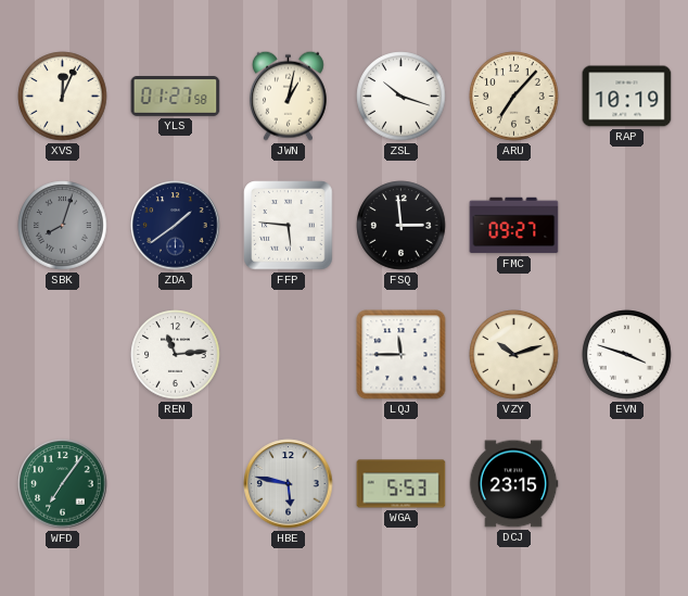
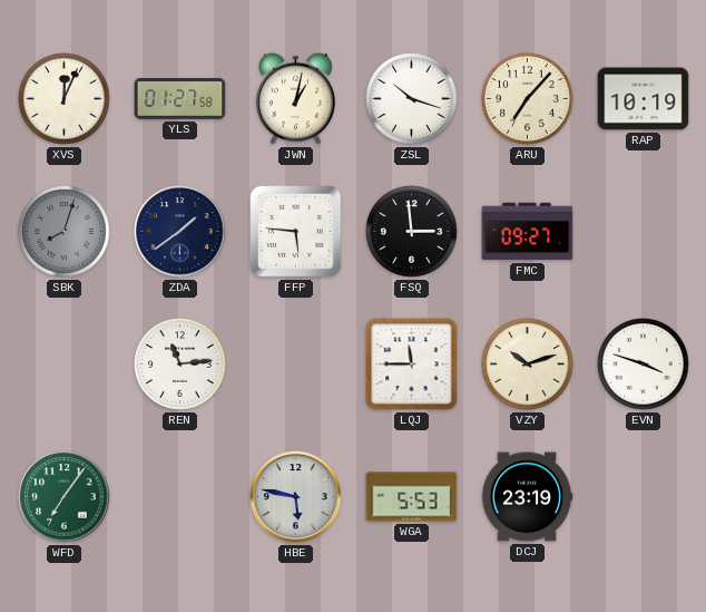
DCJ: 23:15 -> 23:19
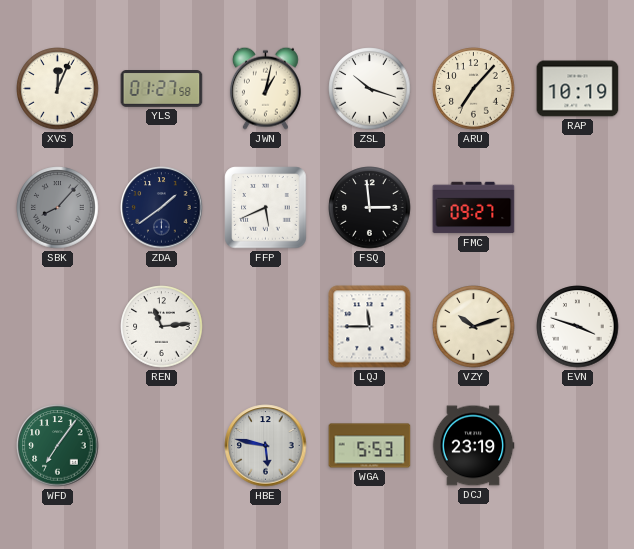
SBK: 8:03 -> 8:07
FFP: 5:46 -> 5:41
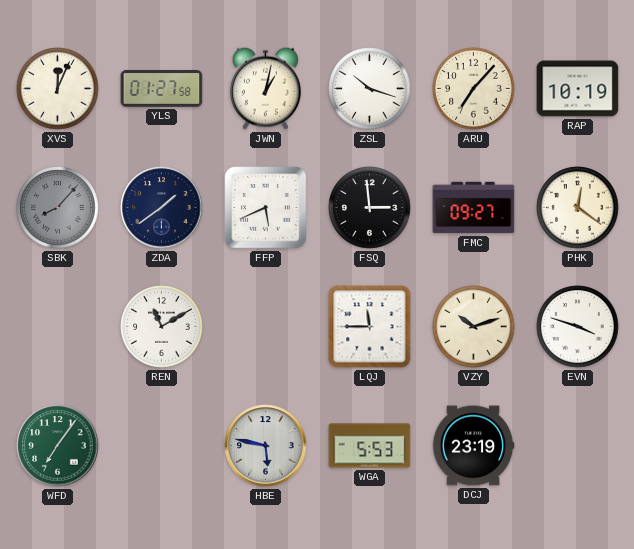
PHK: none -> 12:21
REN: 11:14 -> 11:10
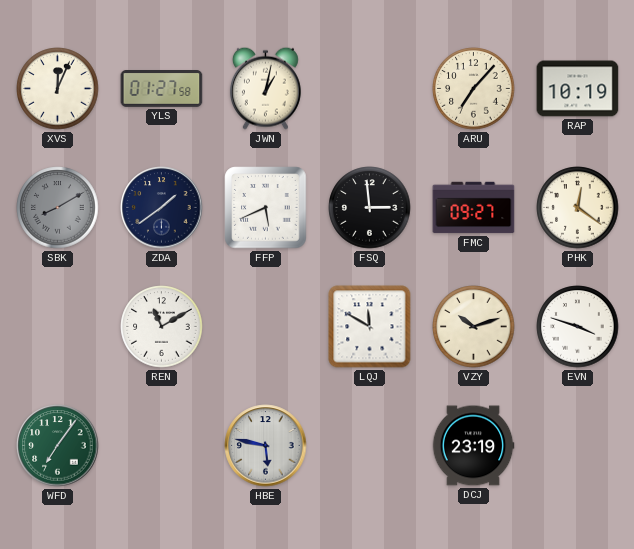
ZSL: 10:18 -> none
SBK: 8:07 -> 8:10
LQJ: 11:45 -> 11:50
WGA: 5:53 -> none
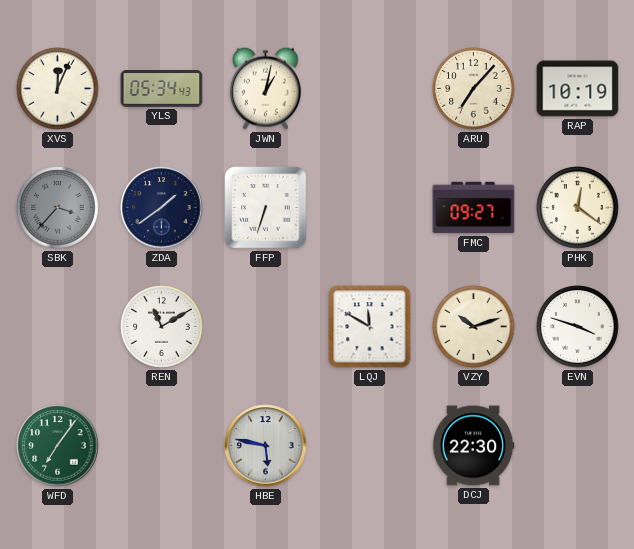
YLS: 01:27 -> 05:34
SBK: 8:10 -> 3:37
FFP: 5:41 -> 6:33
FSQ: 2:59 -> none
DCJ: 23:19 -> 22:30
